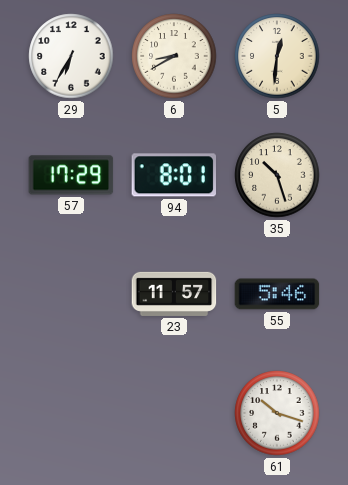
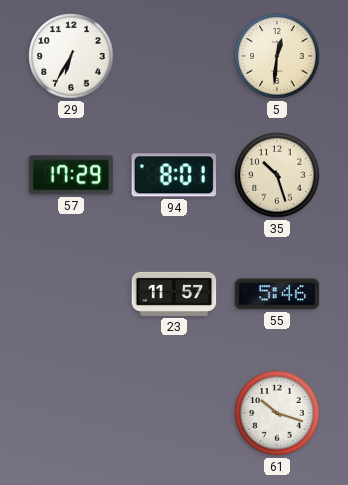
6: 8:40 -> none
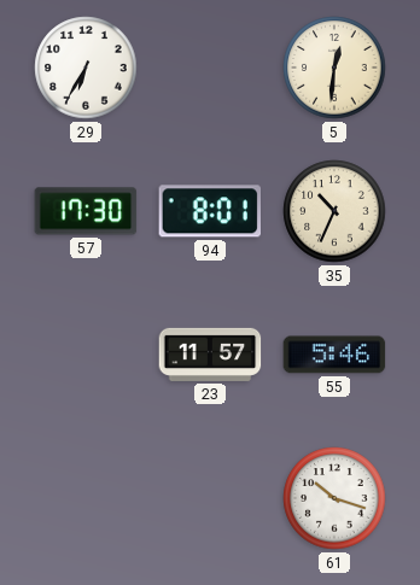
57: 17:29 -> 17:30
35: 10:27 -> 10:34
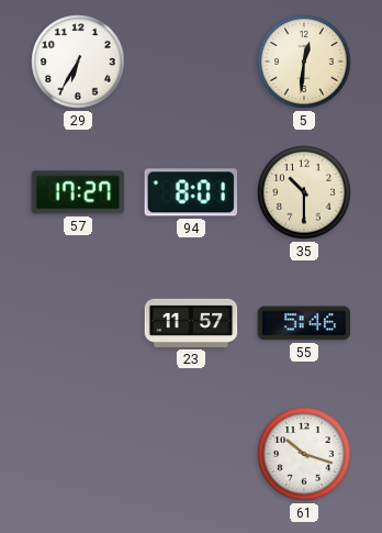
57: 17:30 -> 17:27
35: 10:34 -> 10:30
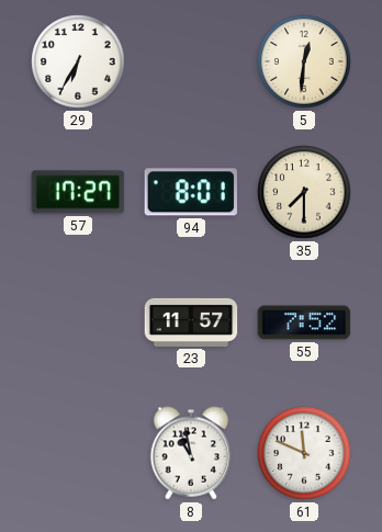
35: 10:30 -> 7:30
55: 5:46 -> 7:52
8: none -> 10:58
61: 10:18 -> 11:49
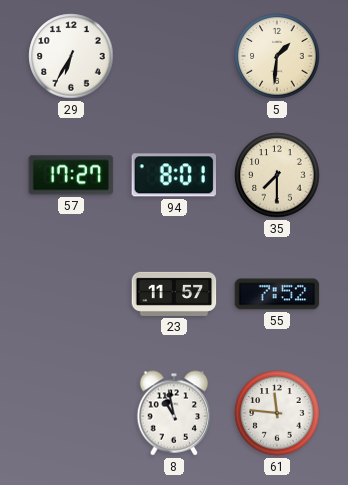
5: 12:31 -> 1:31
61: 11:49 -> 11:46
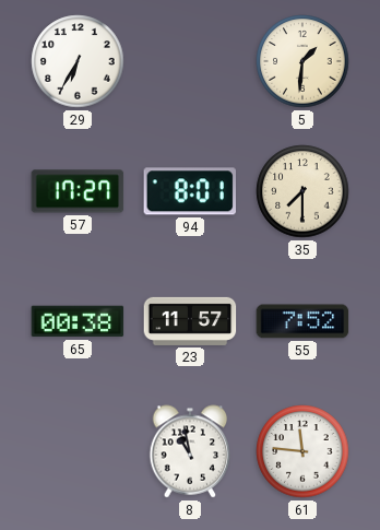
65: none -> 00:38
